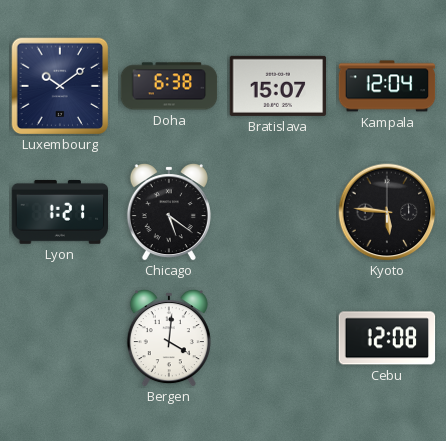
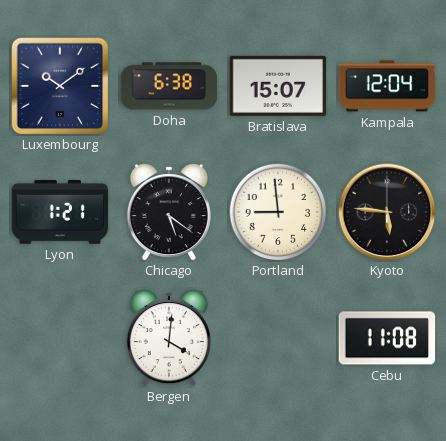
Portland: none -> 8:59
Cebu: 12:08 -> 11:08
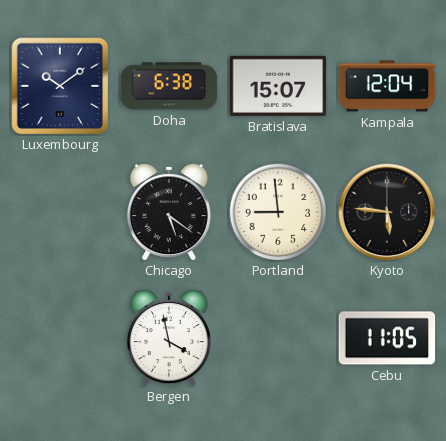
Lyon: 1:21 -> none
Bergen: 4:01 -> 3:58
Cebu: 11:08 -> 11:05
